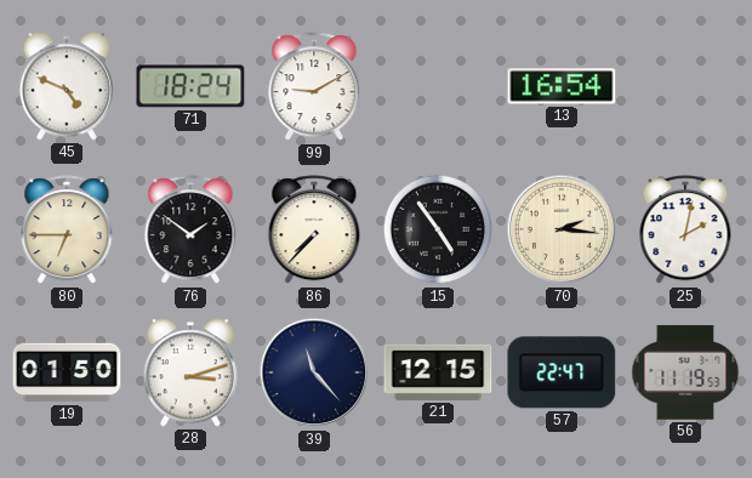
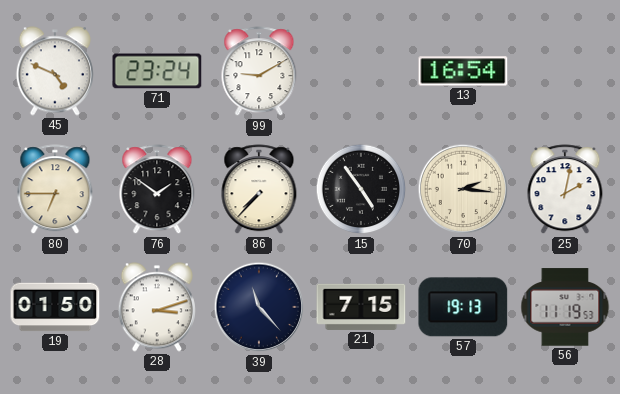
71: 18:24 -> 23:24
21: 12:15 -> 7:15
57: 22:47 -> 19:13
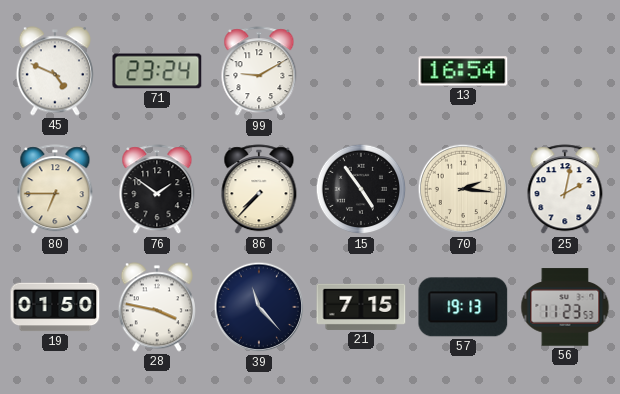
28: 3:12 -> 3:47
56: 11:19 -> 11:23
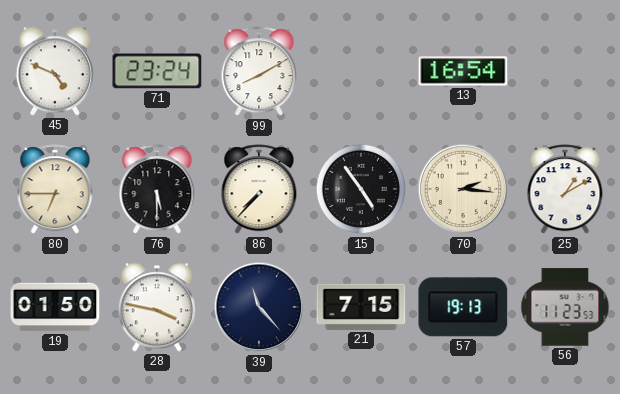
99: 9:10 -> 8:10
76: 1:51 -> 5:30
25: 2:02 -> 1:10
